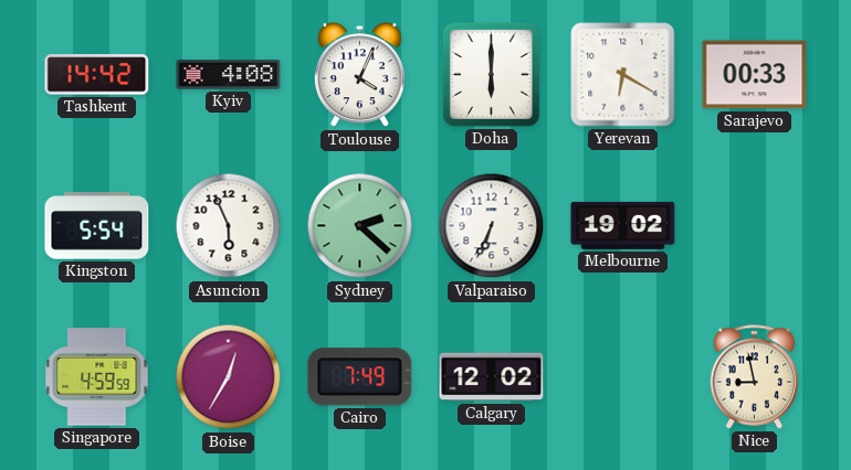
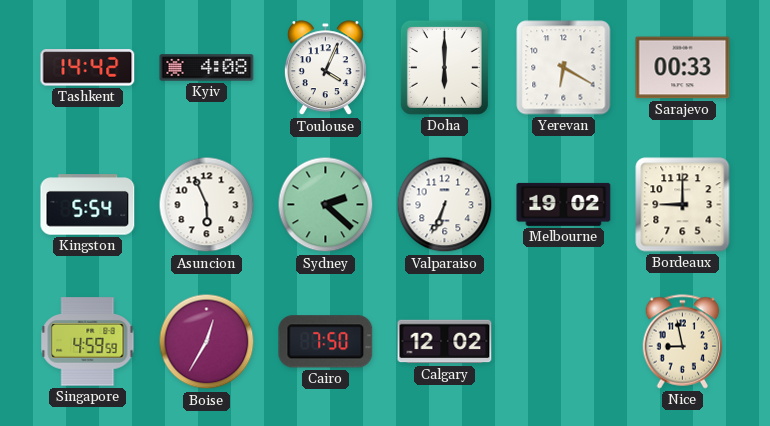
Bordeaux: none -> 9:00
Cairo: 7:49 -> 7:50
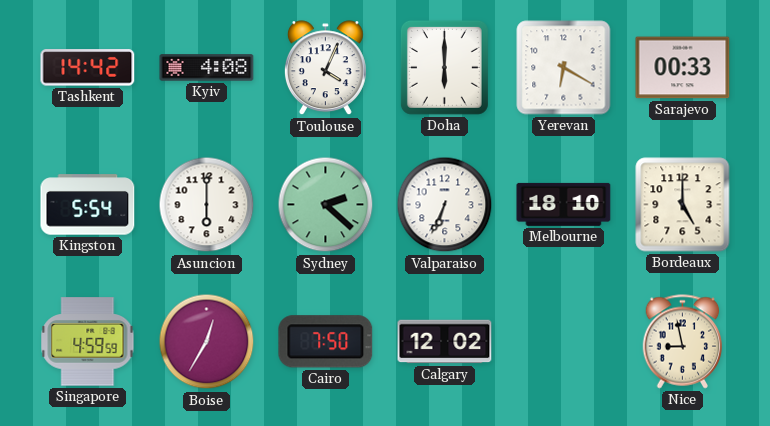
Asuncion: 5:56 -> 6:00
Melbourne: 19:02 -> 18:10
Bordeaux: 9:00 -> 5:00
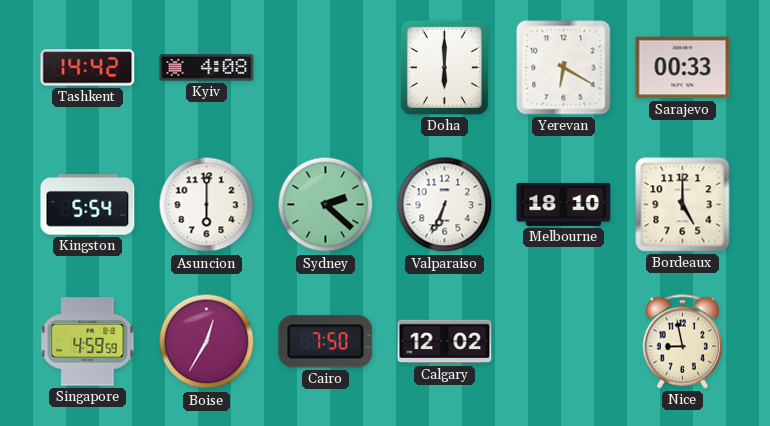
Toulouse: 4:04 -> none
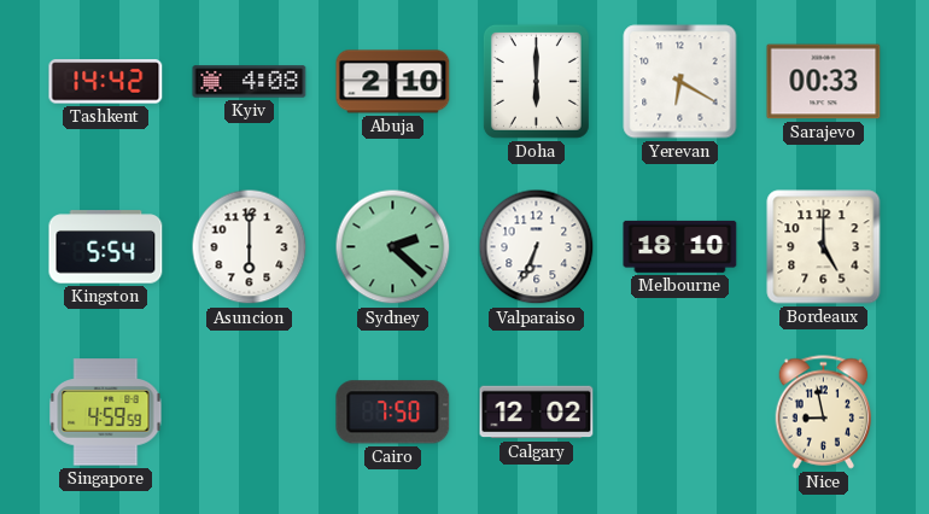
Abuja: none -> 2:10
Boise: 12:35 -> none
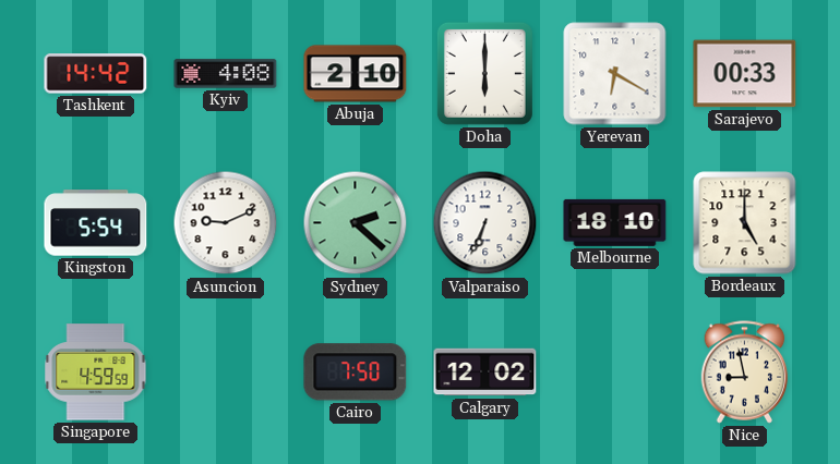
Asuncion: 6:00 -> 9:11
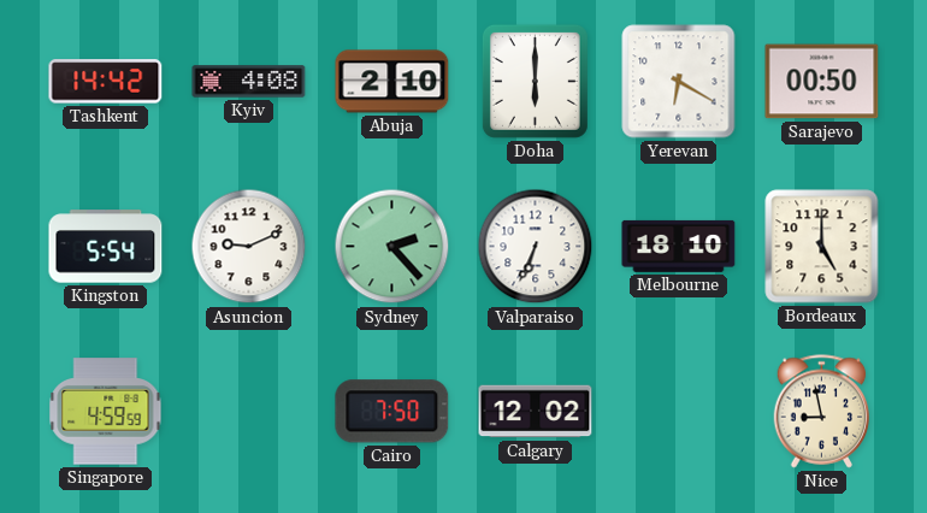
Sarajevo: 00:33 -> 00:50
Sydney: 2:22 -> 2:23
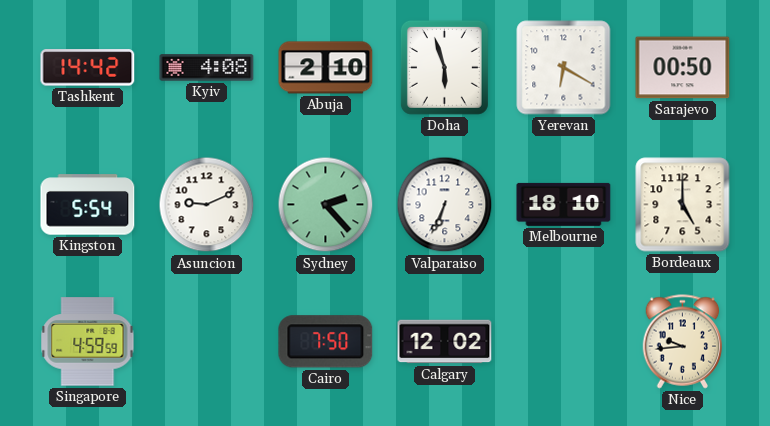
Doha: 6:00 -> 5:57
Nice: 8:58 -> 9:44
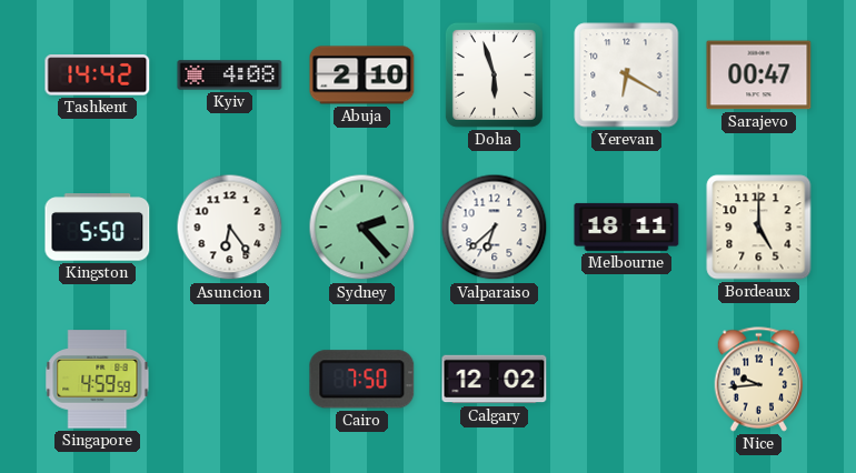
Sarajevo: 00:50 -> 00:47
Kingston: 5:54 -> 5:50
Asuncion: 9:11 -> 6:24
Valparaiso: 6:34 -> 6:38
Melbourne: 18:10 -> 18:11
